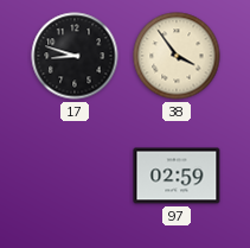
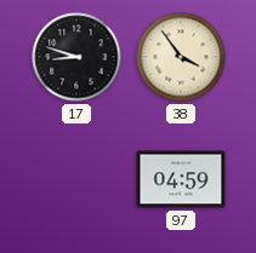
97: 02:59 -> 04:59
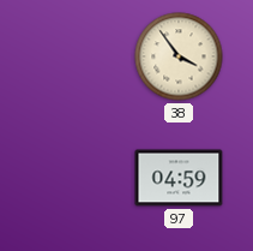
17: 8:48 -> none
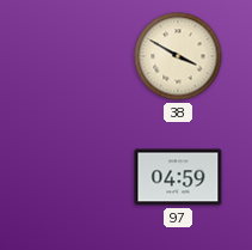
38: 3:54 -> 3:50
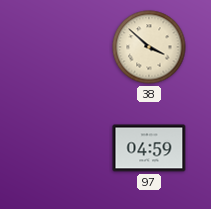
38: 3:50 -> 3:52
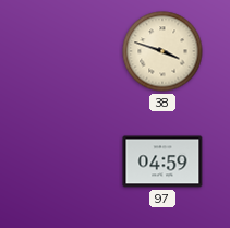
38: 3:52 -> 3:48
